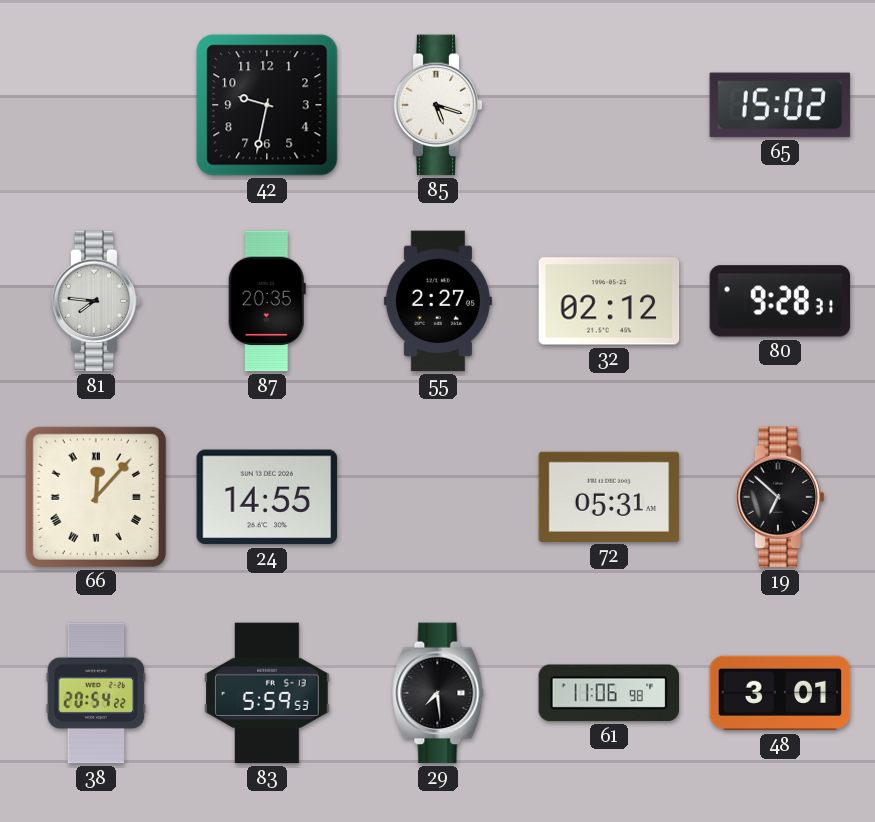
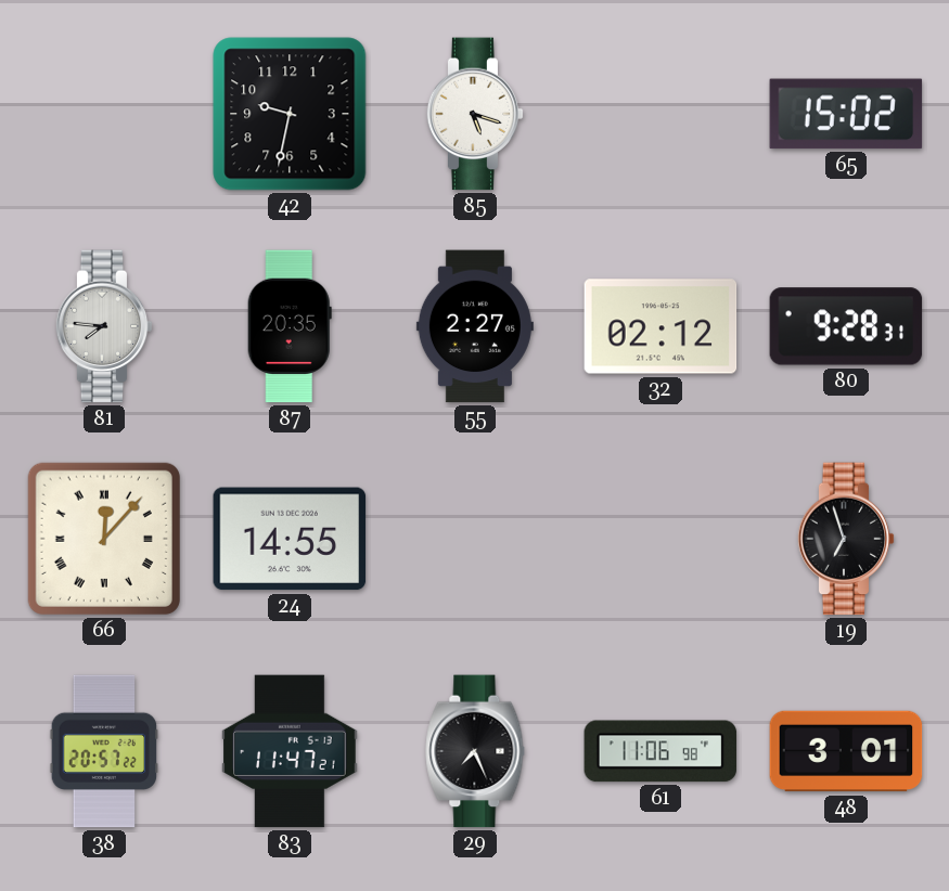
72: 05:31 -> none
19: 6:52 -> 6:57
38: 20:54 -> 20:57
83: 5:59 -> 11:47
29: 7:29 -> 7:26
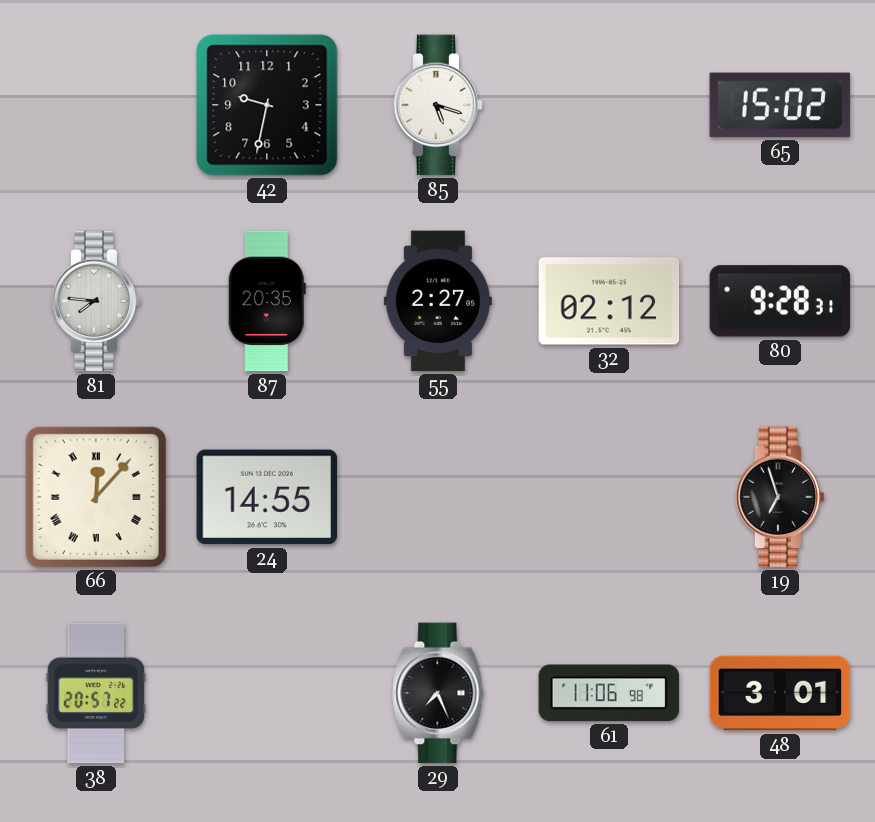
83: 11:47 -> none
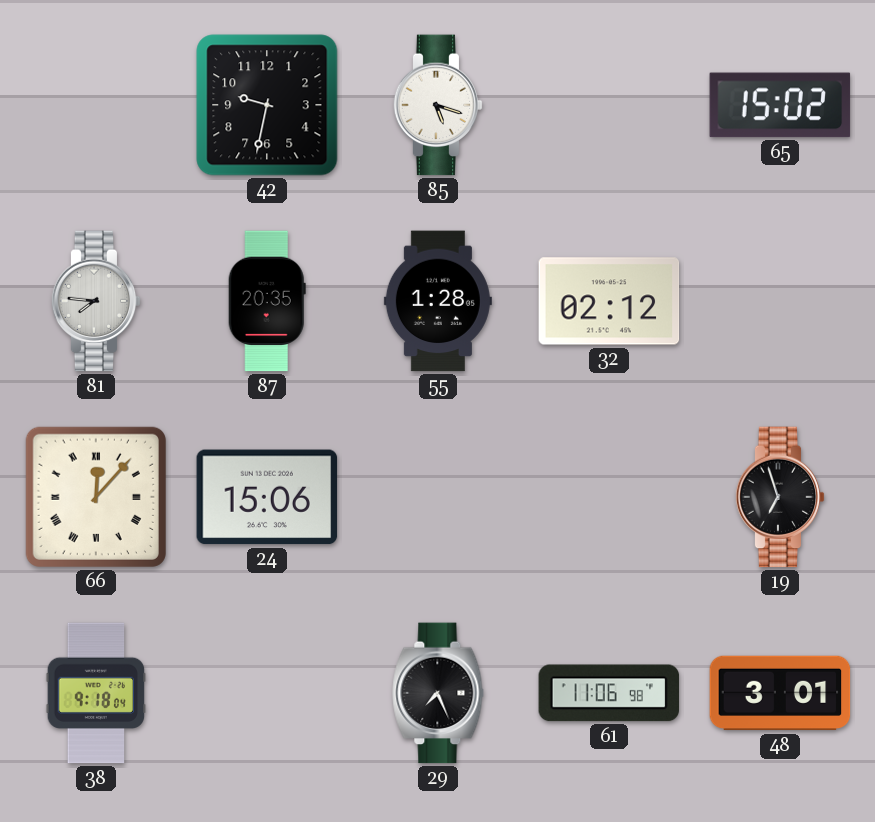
55: 2:27 -> 1:28
80: 9:28 -> none
24: 14:55 -> 15:06
38: 20:57 -> 9:18
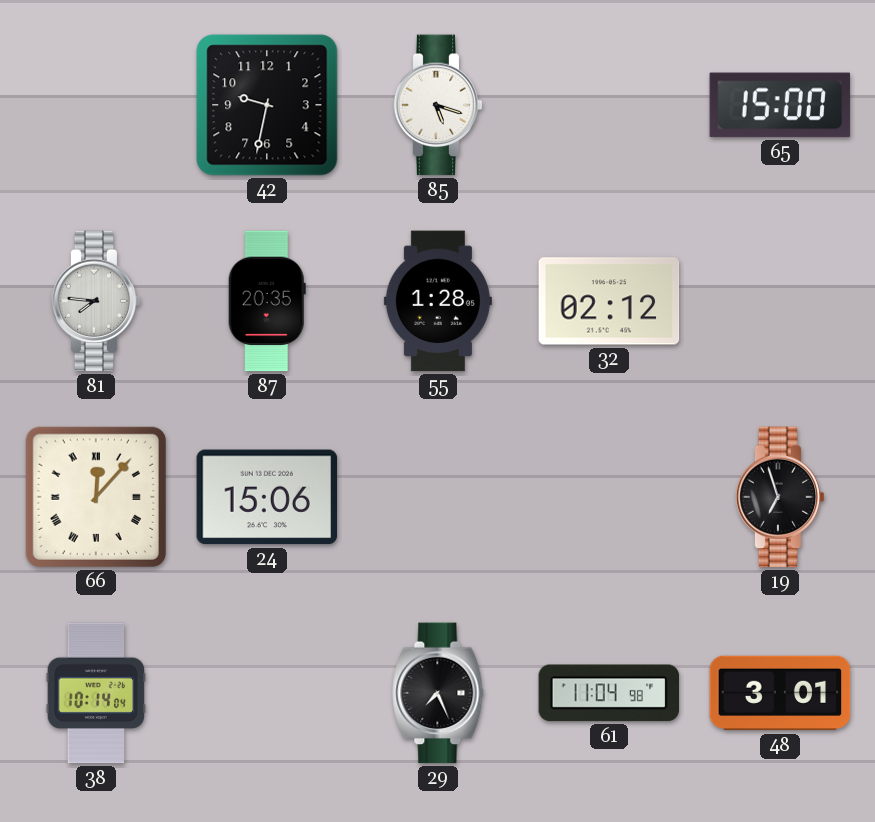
65: 15:02 -> 15:00
38: 9:18 -> 10:14
61: 11:06 -> 11:04
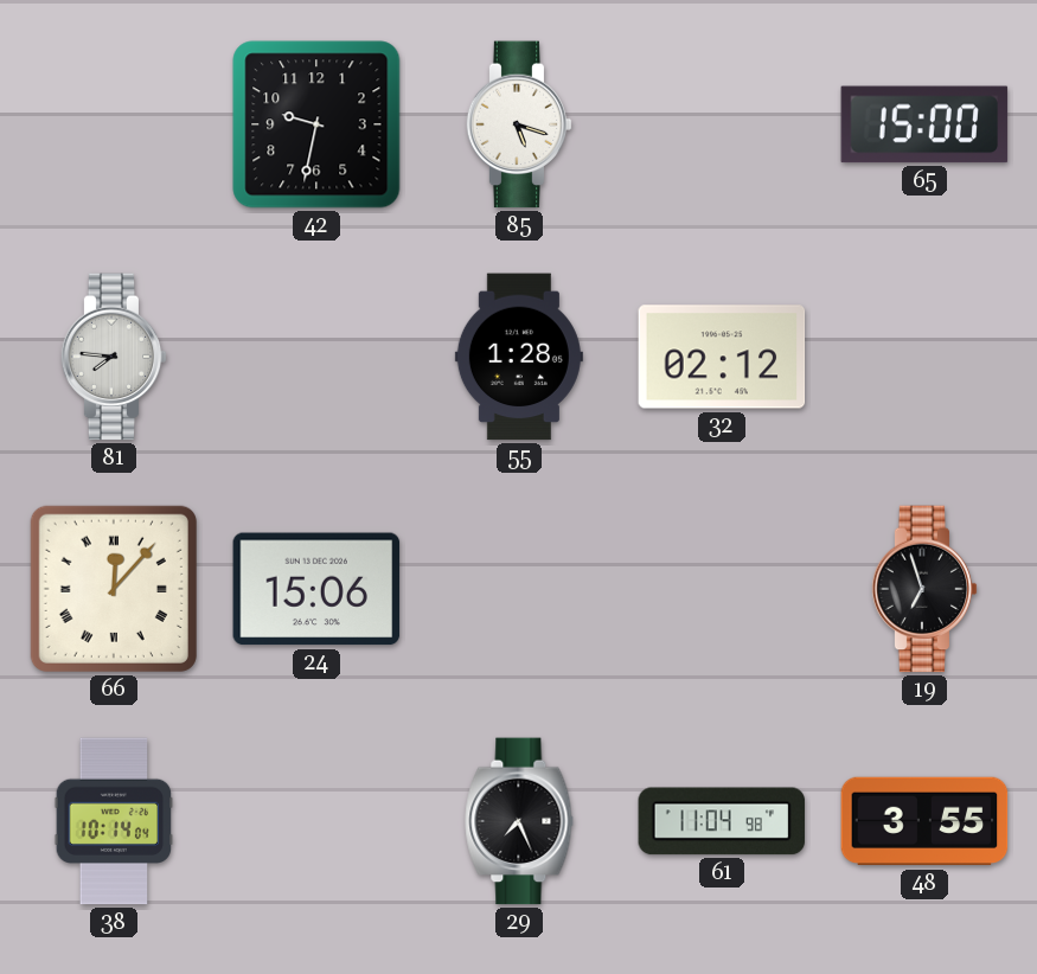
87: 20:35 -> none
48: 3:01 -> 3:55
